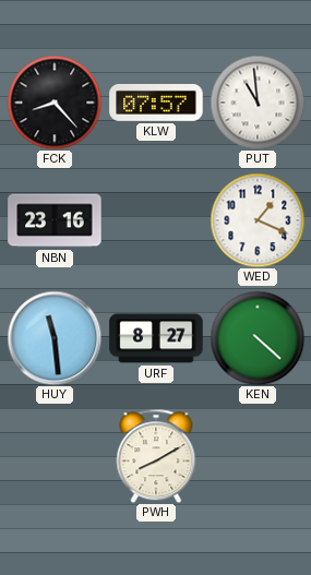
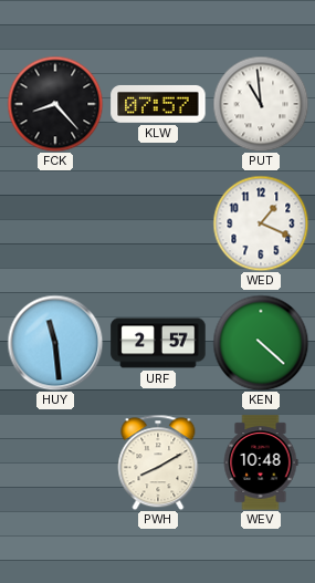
NBN: 23:16 -> none
URF: 8:27 -> 2:57
WEV: none -> 10:48
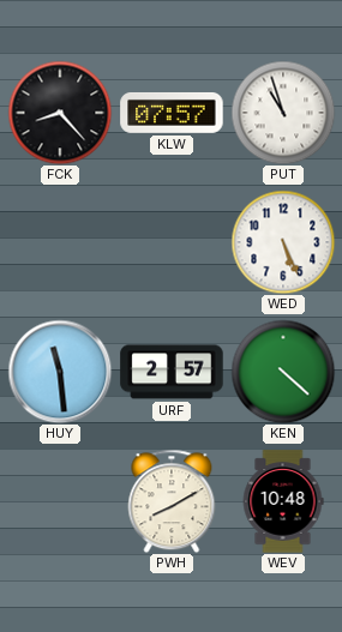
PUT: 10:59 -> 10:57
WED: 1:19 -> 5:26
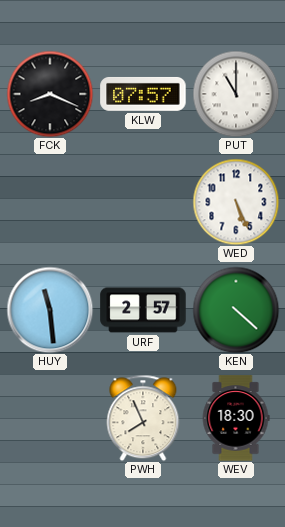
FCK: 8:23 -> 8:19
PUT: 10:57 -> 11:00
PWH: 8:10 -> 7:56
WEV: 10:48 -> 18:30
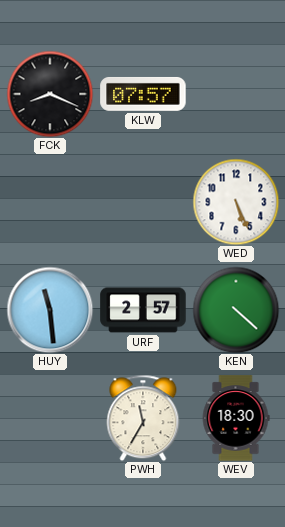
PUT: 11:00 -> none
PWH: 7:56 -> 11:35
